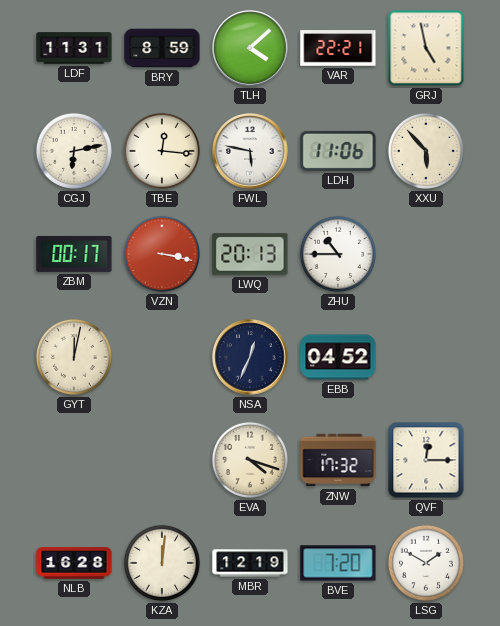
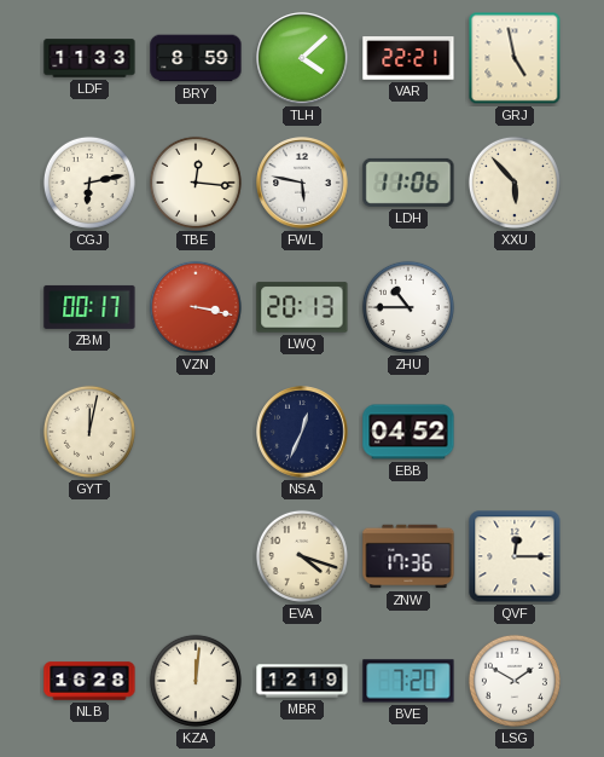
LDF: 11:31 -> 11:33
ZNW: 17:32 -> 17:36
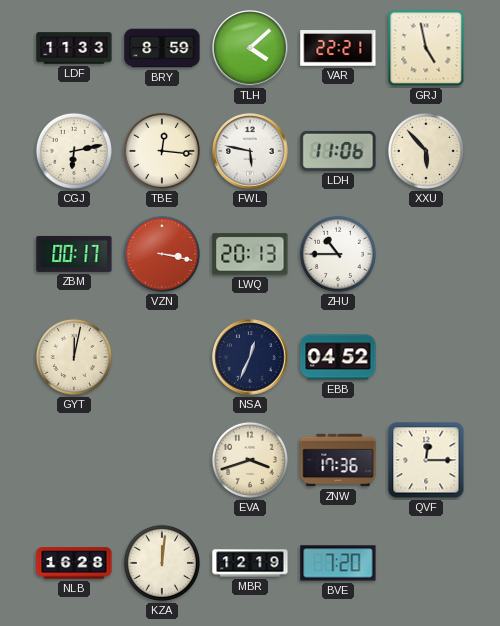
EVA: 4:18 -> 3:42
LSG: 1:50 -> none
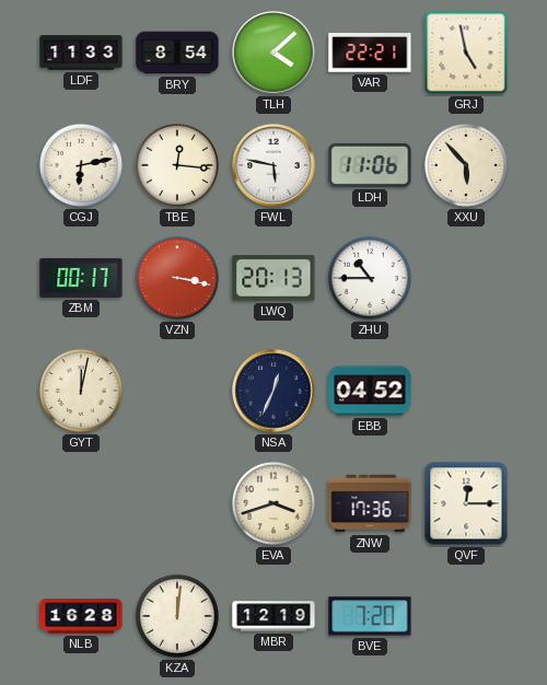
BRY: 8:59 -> 8:54
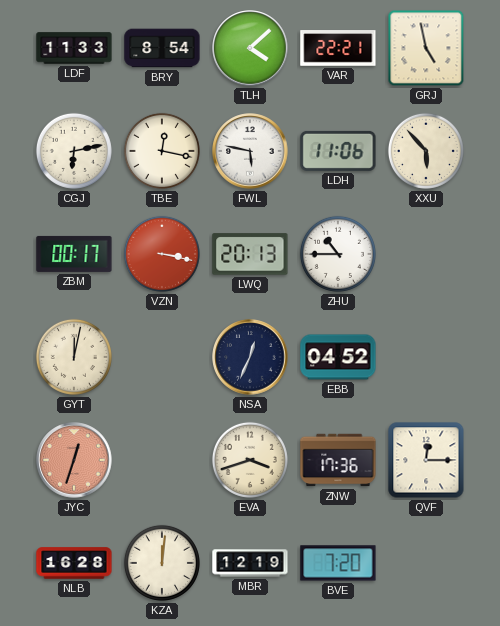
TBE: 12:16 -> 12:17
JYC: none -> 12:33
